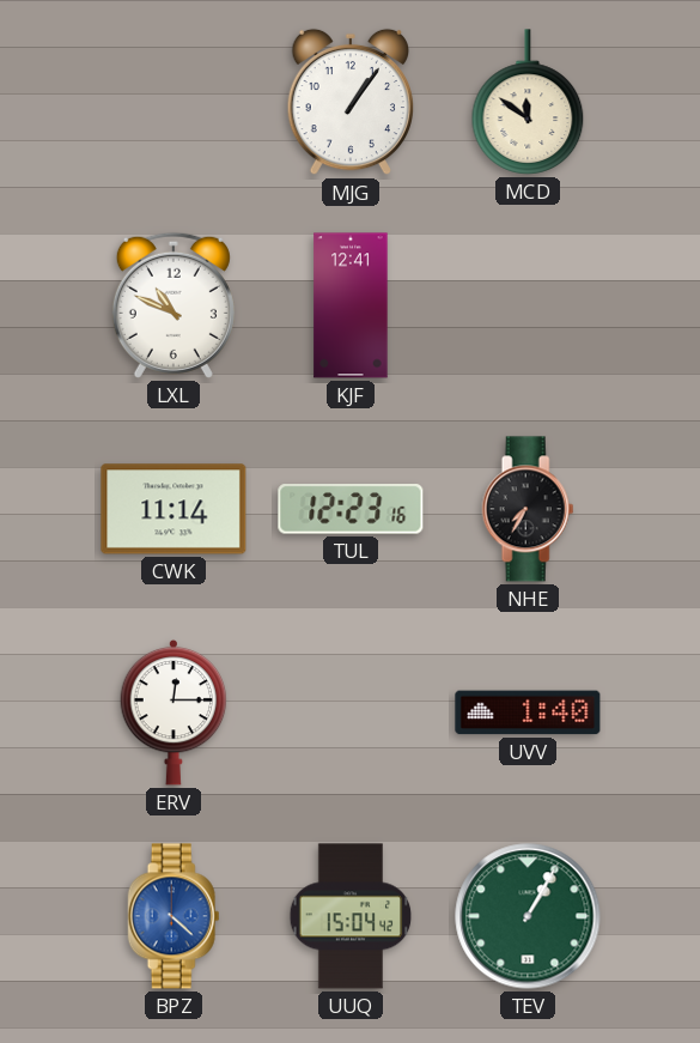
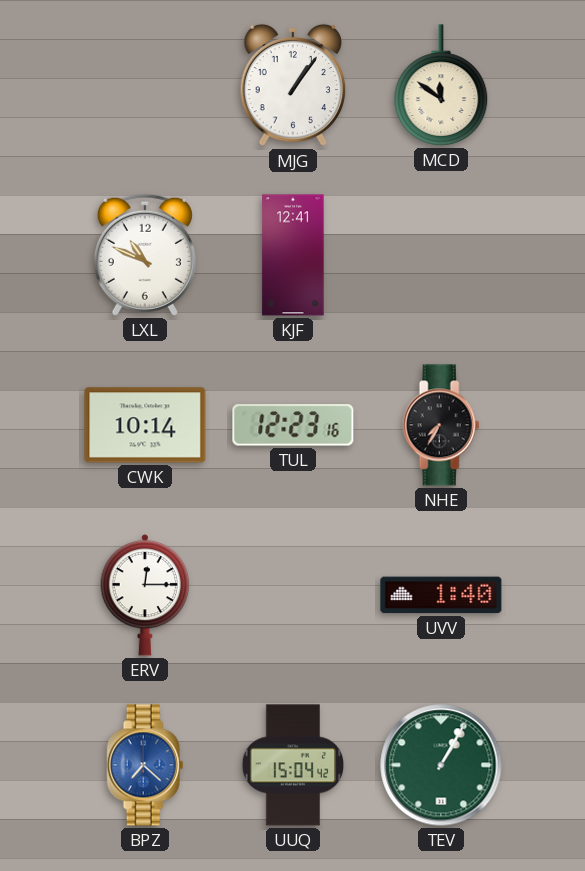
CWK: 11:14 -> 10:14
BPZ: 4:22 -> 7:22
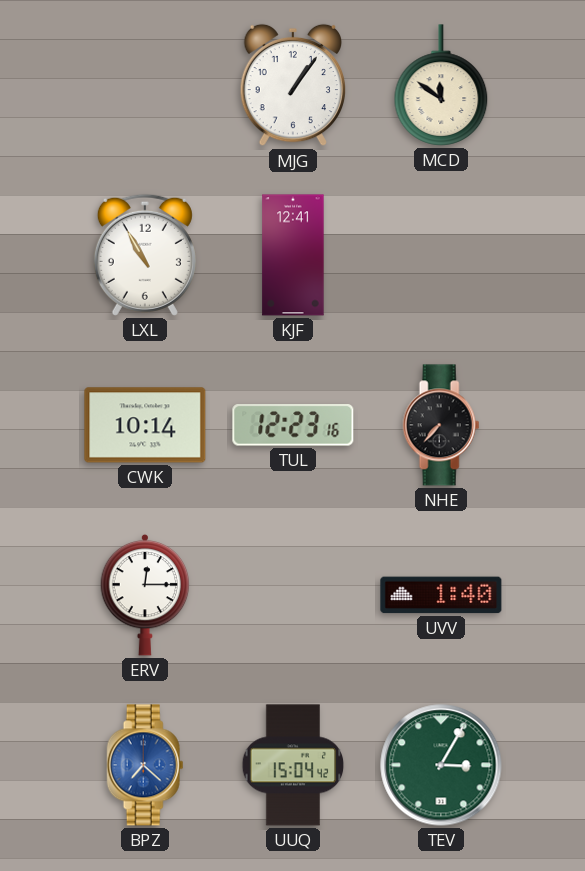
LXL: 10:49 -> 10:55
NHE: 7:35 -> 7:37
TEV: 1:05 -> 3:05
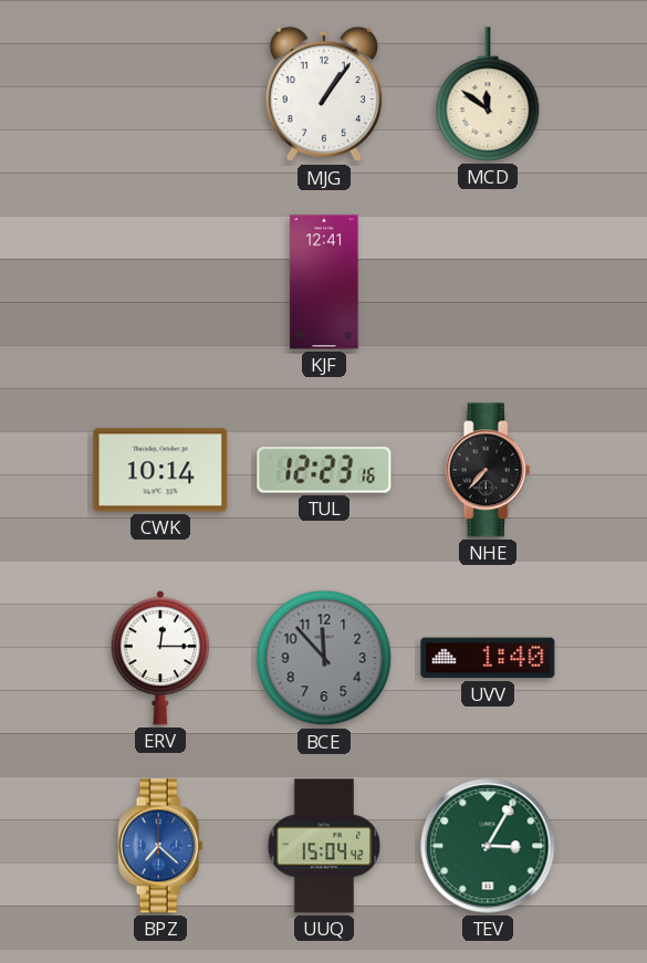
LXL: 10:55 -> none
BCE: none -> 11:53
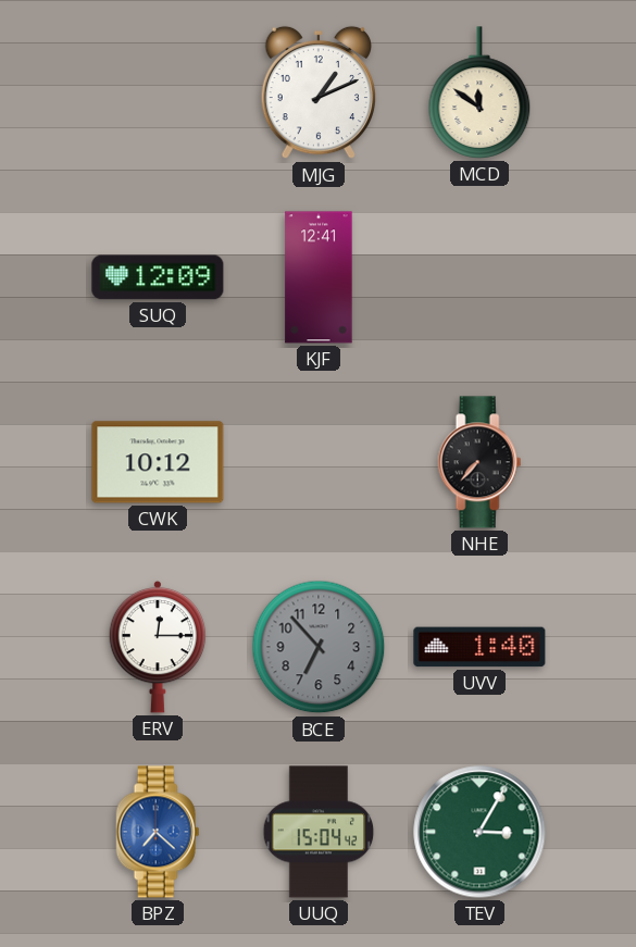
MJG: 1:06 -> 1:11
SUQ: none -> 12:09
CWK: 10:14 -> 10:12
TUL: 12:23 -> none
BCE: 11:53 -> 6:53
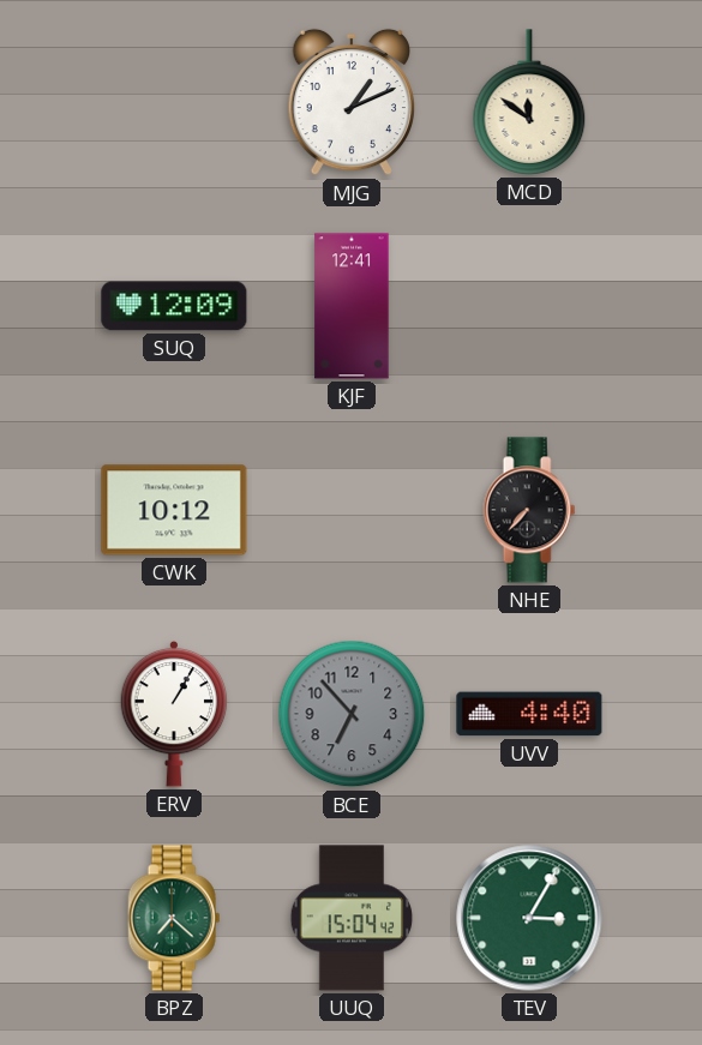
ERV: 12:15 -> 1:05
UVV: 1:40 -> 4:40
BPZ dial: blue -> green
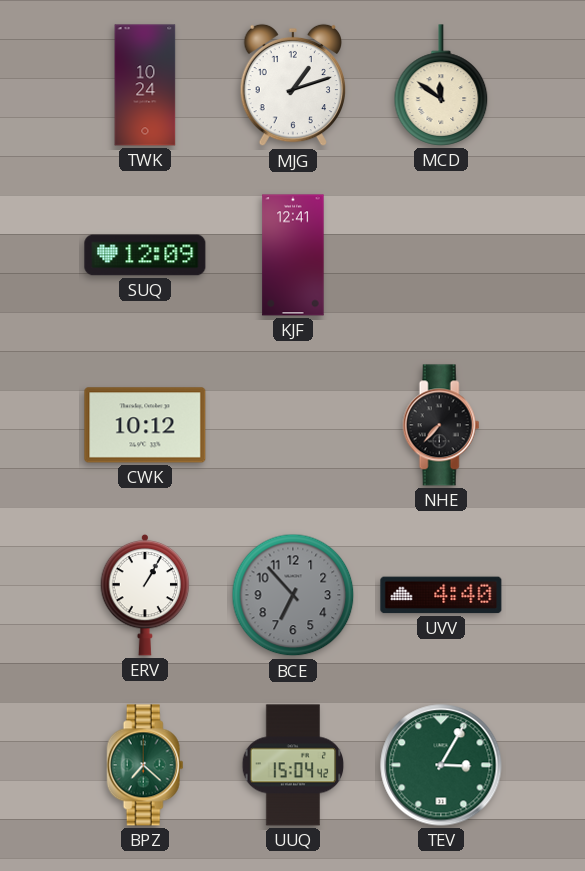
TWK: none -> 10:24
MJG: 1:11 -> 1:12
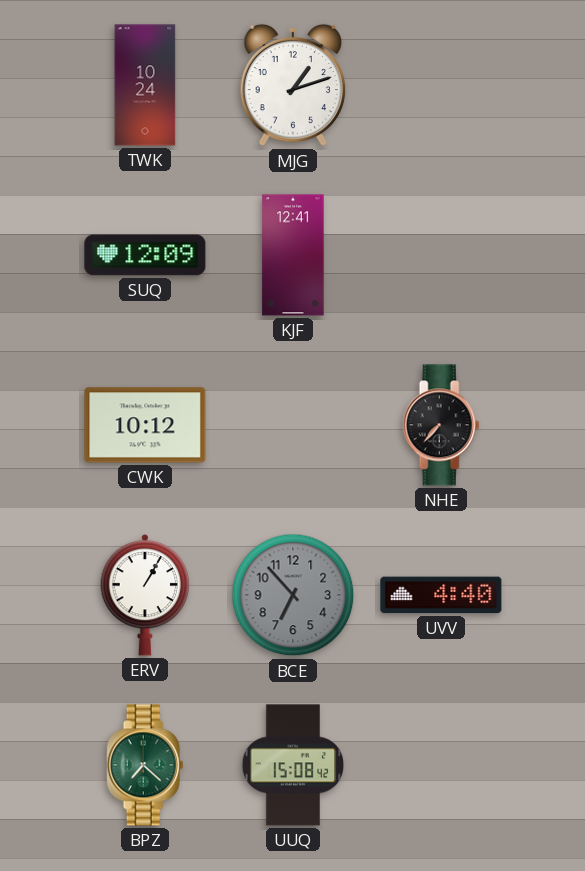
MCD: 11:51 -> none
UUQ: 15:04 -> 15:08
TEV: 3:05 -> none
